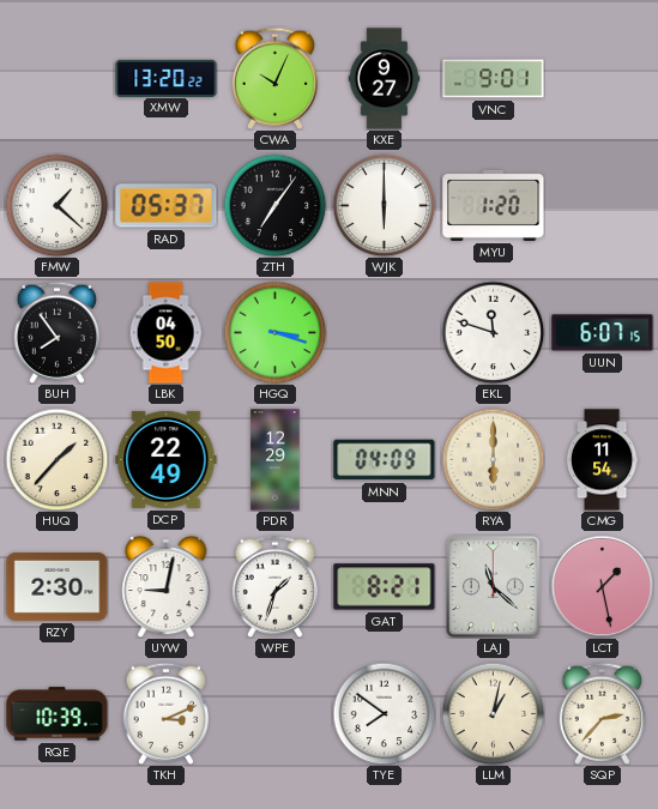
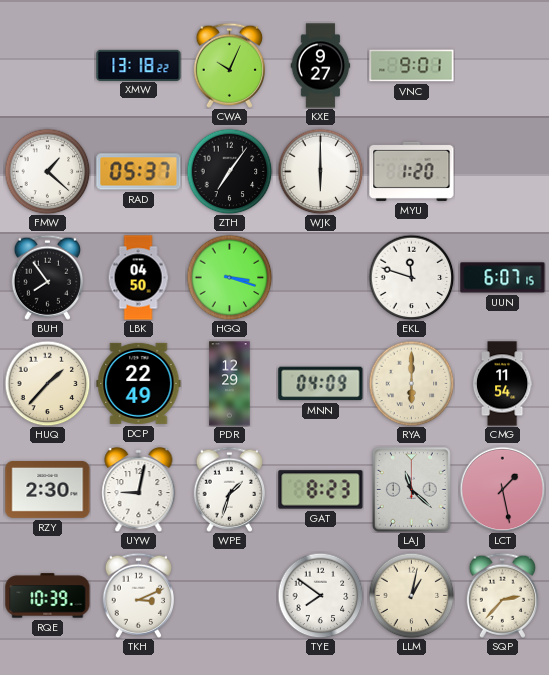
XMW: 13:20 -> 13:18
GAT: 8:21 -> 8:23
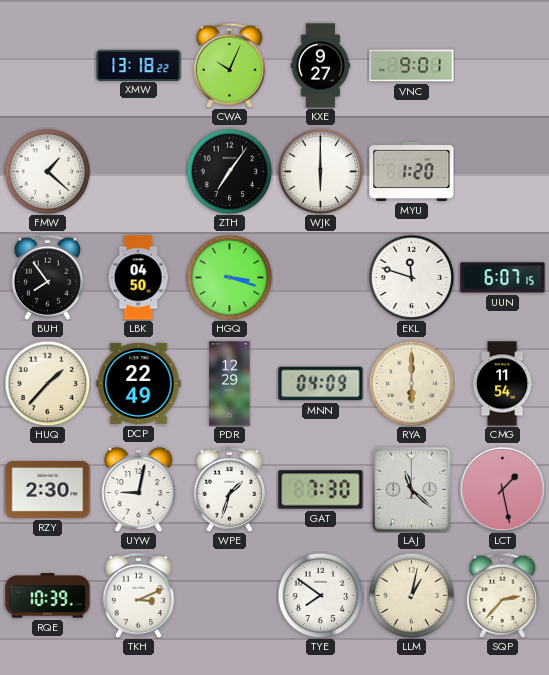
RAD: 05:37 -> none
GAT: 8:23 -> 7:30
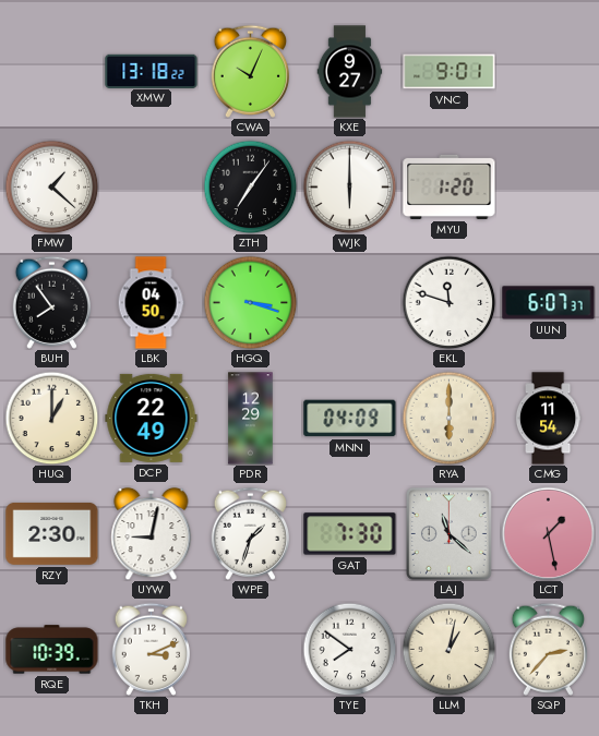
UUN: 6:07:15 -> 6:07:37
HUQ: 1:37 -> 1:00
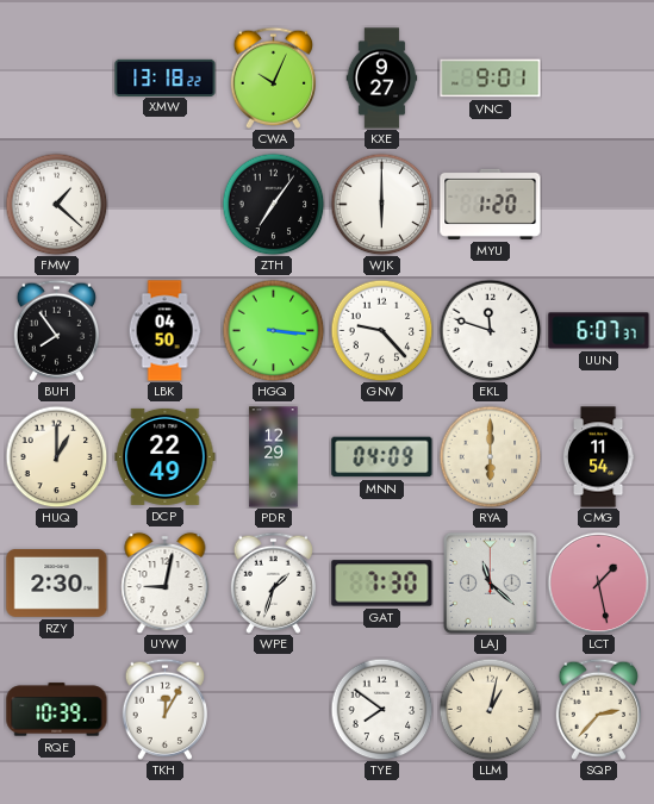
HGQ: 3:18 -> 3:16
GNV: none -> 9:23
TKH: 3:11 -> 12:05
